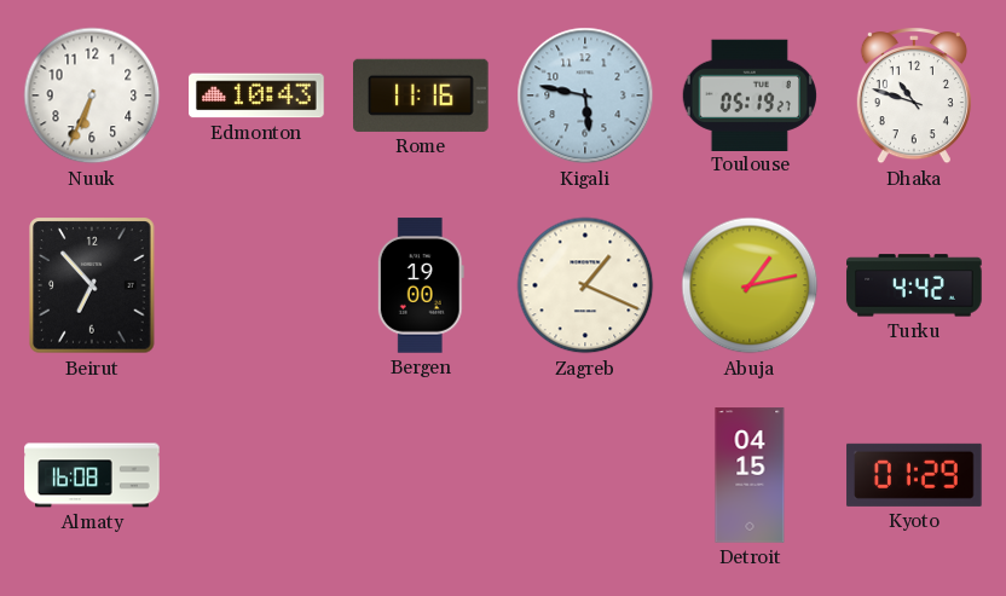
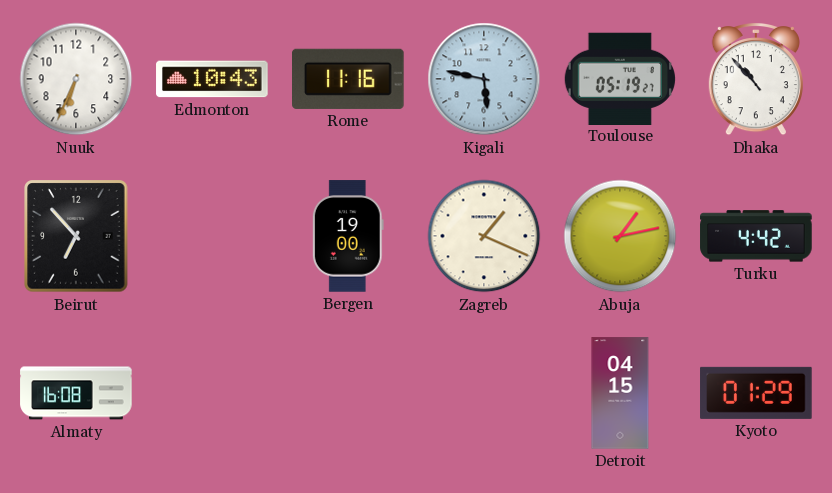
Dhaka: 10:48 -> 10:53
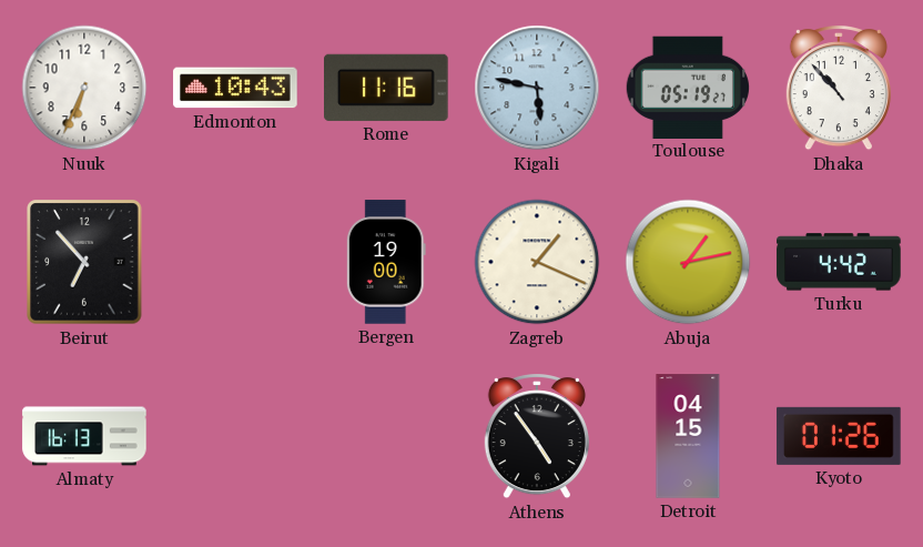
Almaty: 16:08 -> 16:13
Athens: none -> 4:54
Kyoto: 01:29 -> 01:26
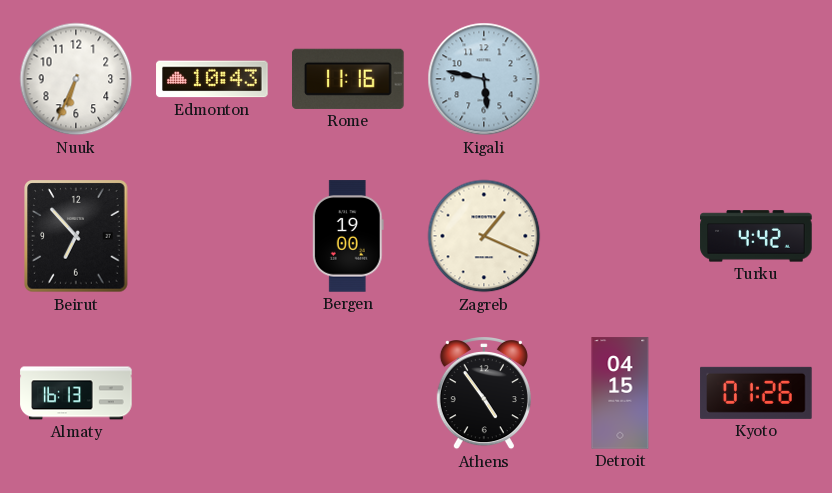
Toulouse: 05:19 -> none
Dhaka: 10:53 -> none
Abuja: 1:13 -> none
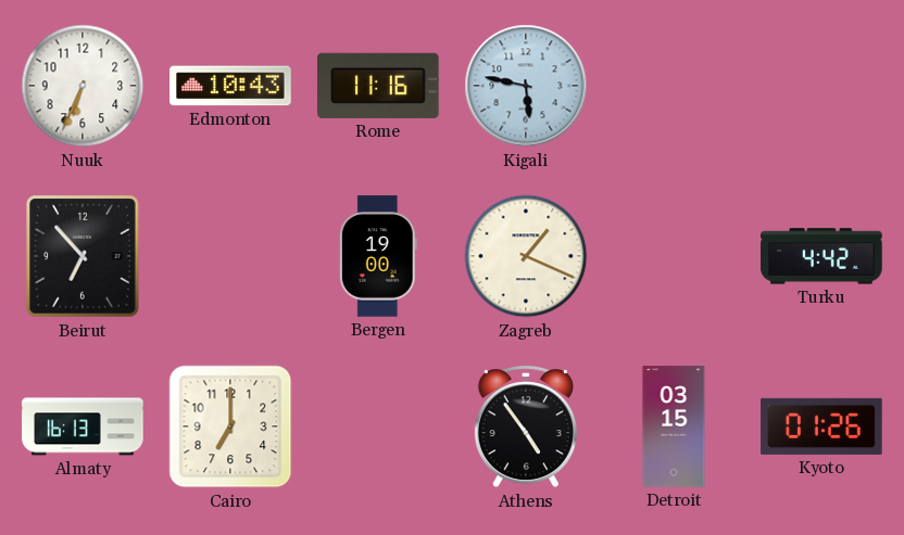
Cairo: none -> 7:00
Detroit: 04:15 -> 03:15
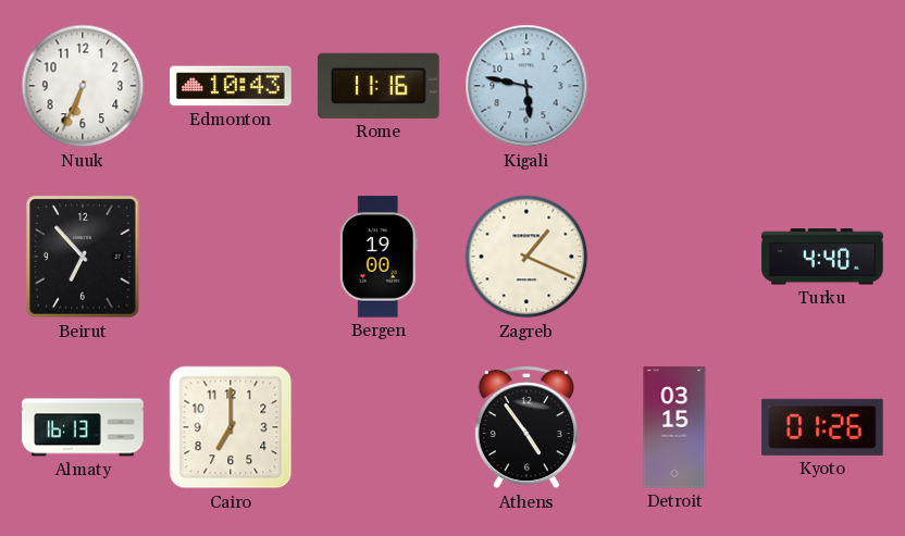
Turku: 4:42 -> 4:40
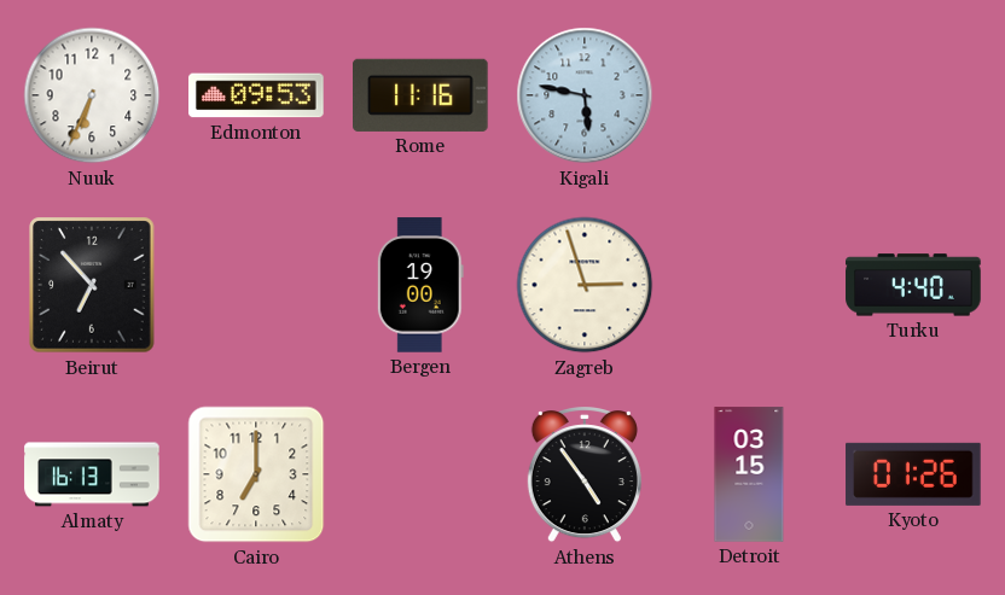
Edmonton: 10:43 -> 09:53
Zagreb: 1:19 -> 2:57
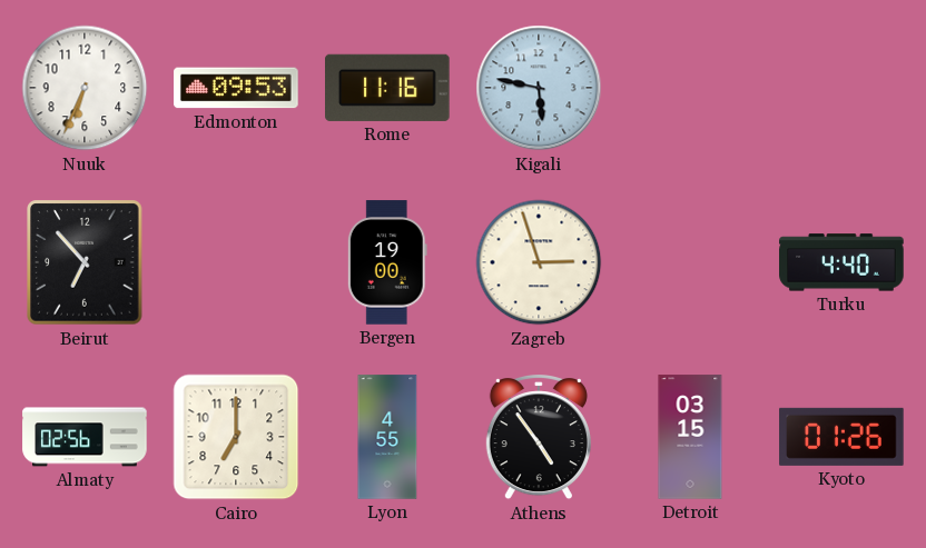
Almaty: 16:13 -> 02:56
Lyon: none -> 4:55
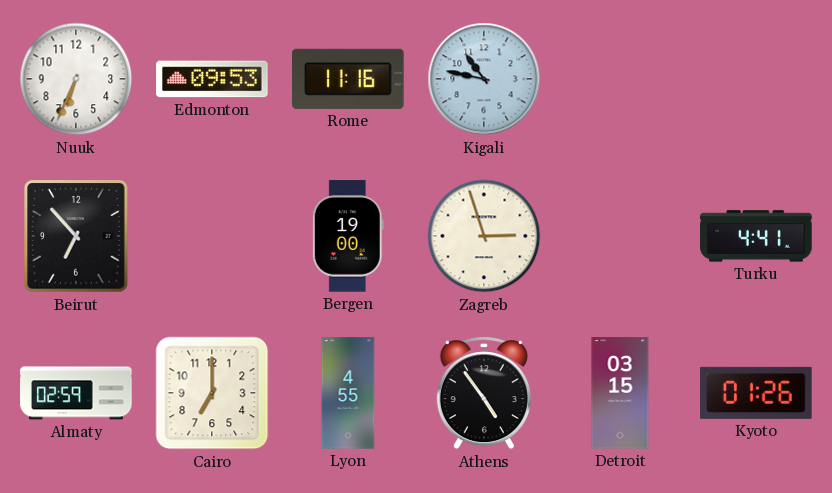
Kigali: 5:47 -> 10:47
Turku: 4:40 -> 4:41
Almaty: 02:56 -> 02:59
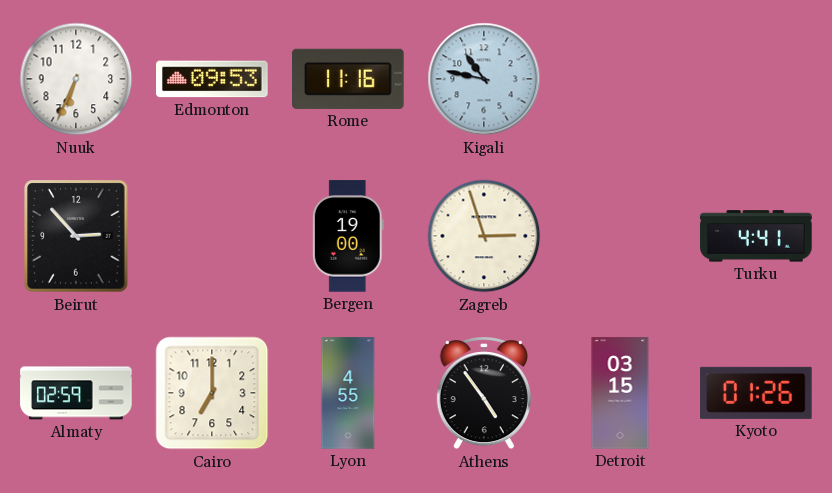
Beirut: 6:53 -> 2:53
